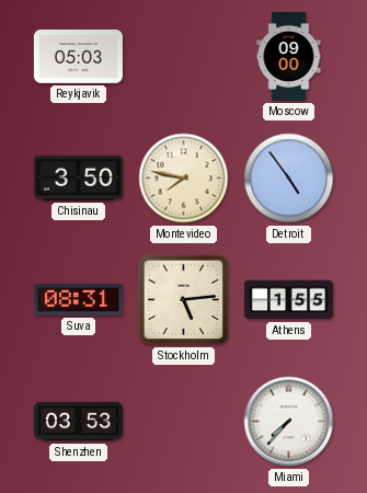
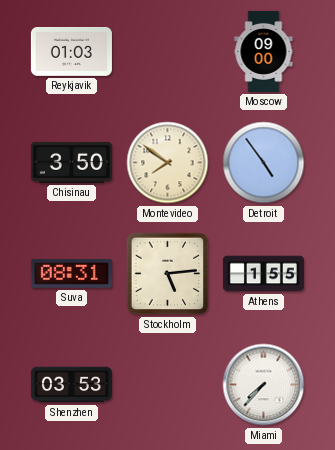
Reykjavik: 05:03 -> 01:03
Montevideo: 7:47 -> 7:51
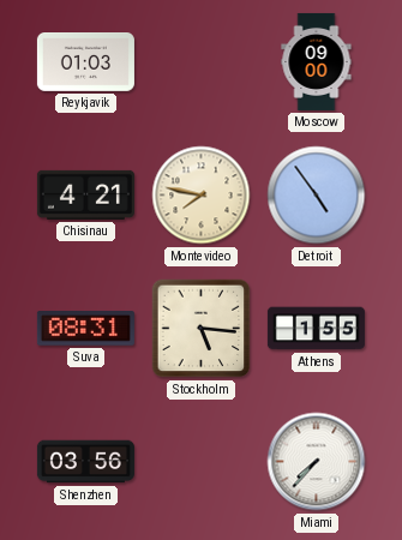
Chisinau: 3:50 -> 4:21
Montevideo: 7:51 -> 7:47
Stockholm: 5:14 -> 5:16
Shenzhen: 03:53 -> 03:56
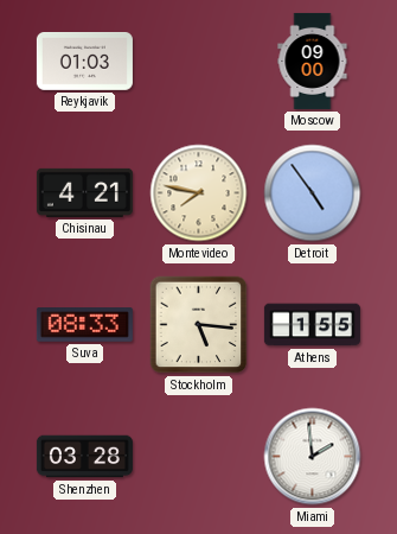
Suva: 08:31 -> 08:33
Shenzhen: 03:56 -> 03:28
Miami: 7:37 -> 1:59
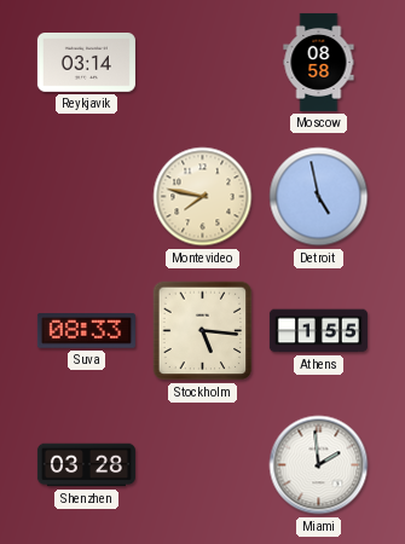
Reykjavik: 01:03 -> 03:14
Moscow: 09:00 -> 08:58
Chisinau: 4:21 -> none
Detroit: 4:54 -> 4:58
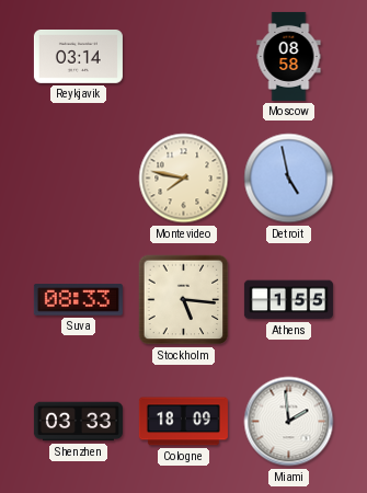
Shenzhen: 03:28 -> 03:33
Cologne: none -> 18:09
